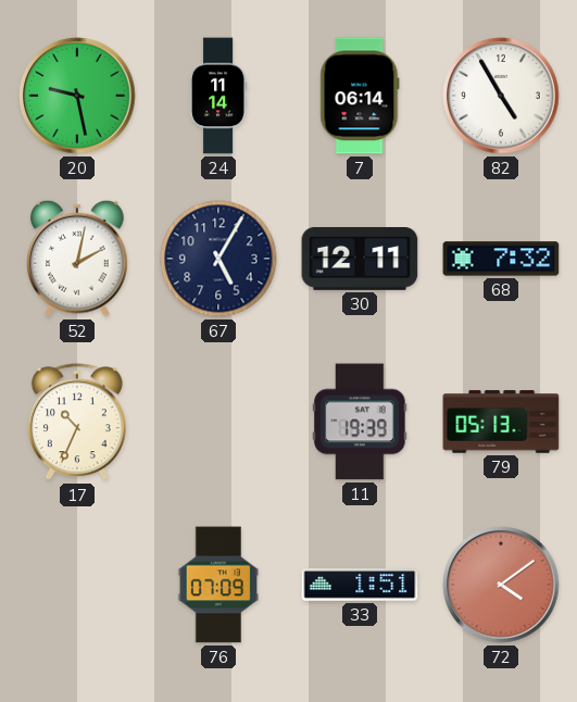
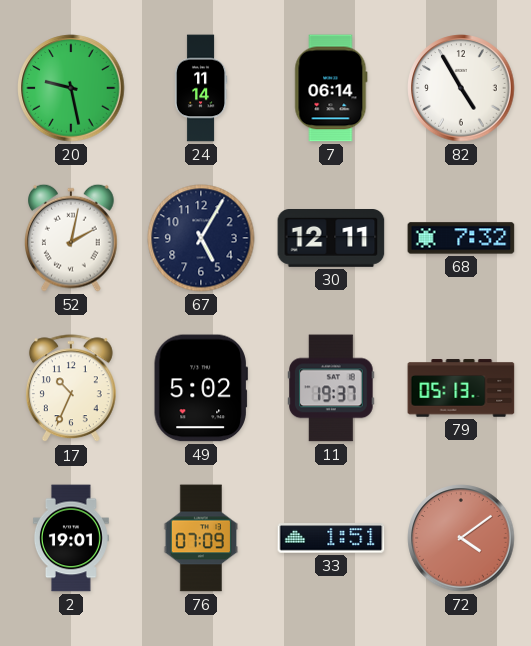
49: none -> 5:02
11: 19:39 -> 19:37
2: none -> 19:01
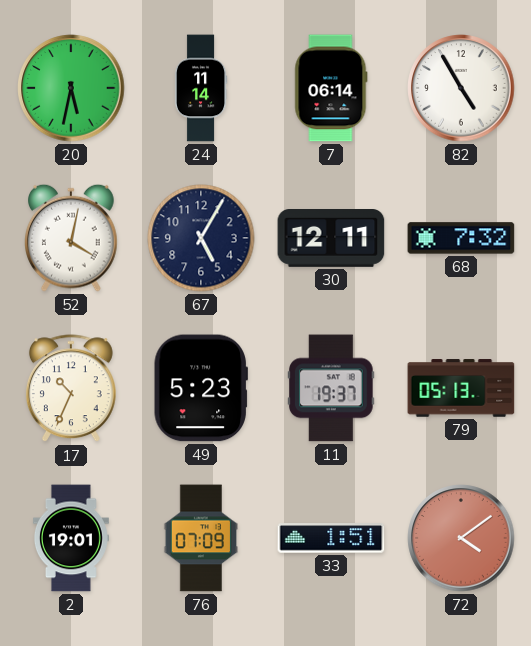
20: 9:28 -> 5:32
52: 2:02 -> 4:02
49: 5:02 -> 5:23
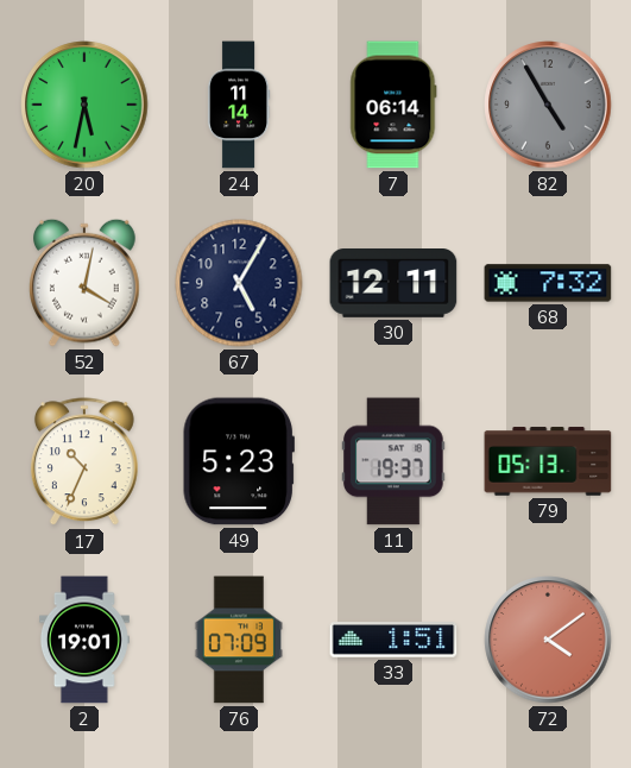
82 dial: white -> grey
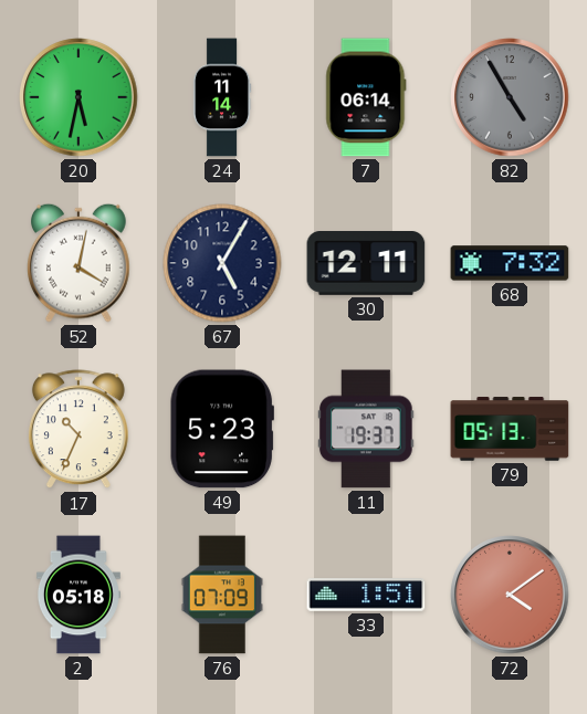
2: 19:01 -> 05:18
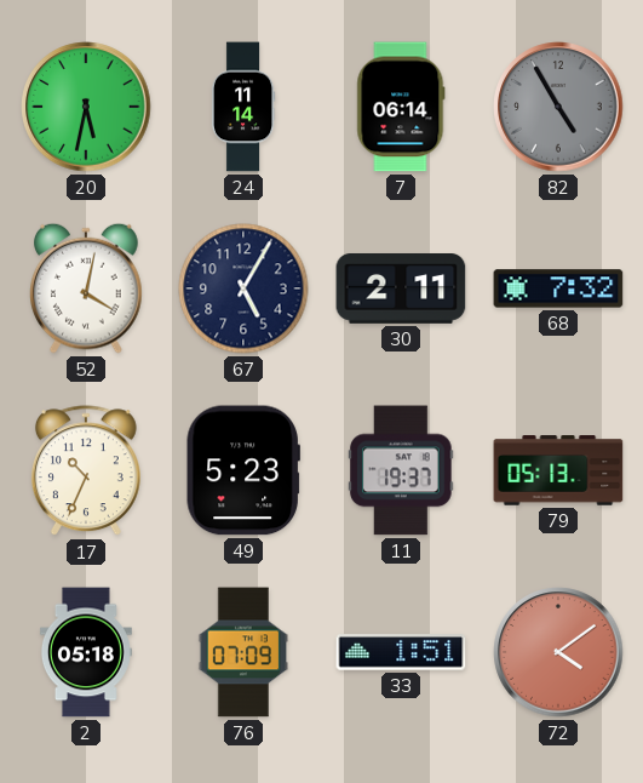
30: 12:11 -> 2:11
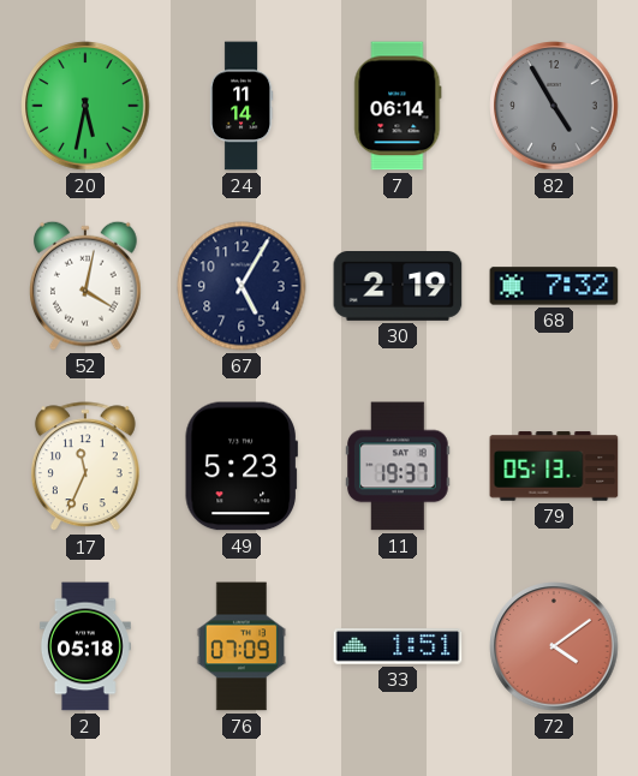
30: 2:11 -> 2:19
17: 10:34 -> 11:34
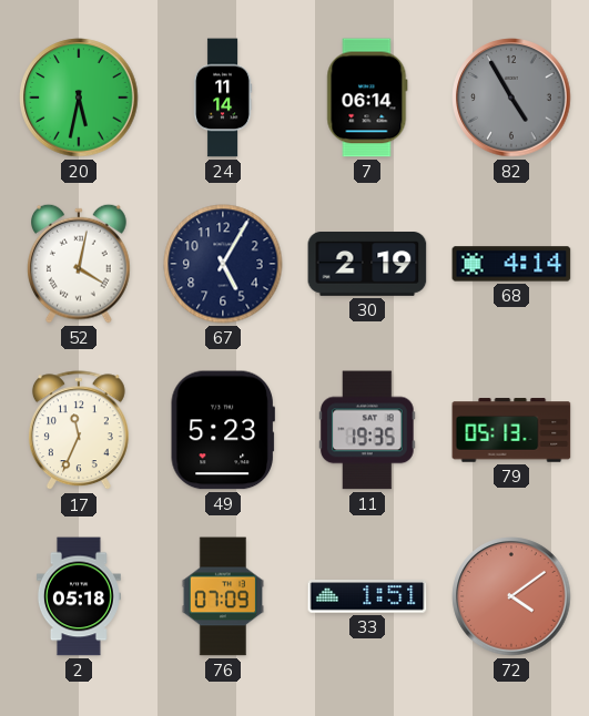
68: 7:32 -> 4:14
11: 19:37 -> 19:35
